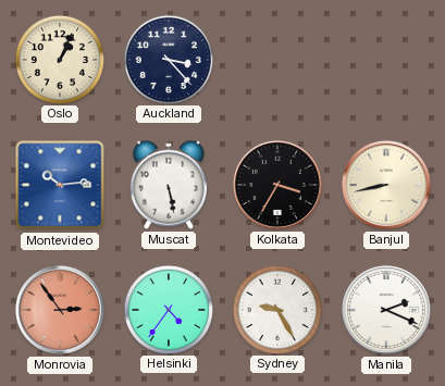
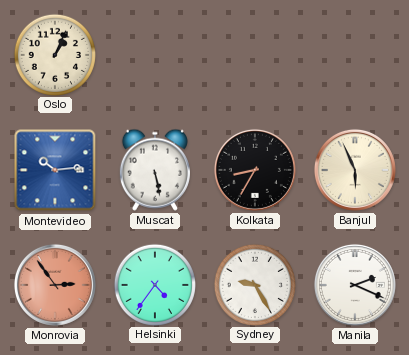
Auckland: 3:23 -> none
Kolkata: 3:35 -> 8:35
Banjul: 8:43 -> 5:56
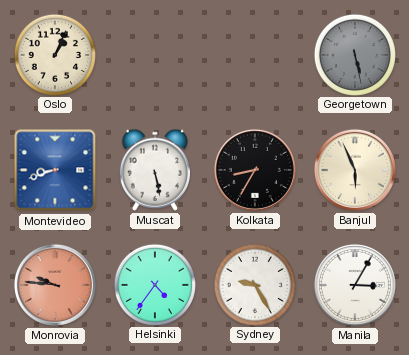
Georgetown: none -> 5:28
Montevideo: 10:14 -> 8:42
Monrovia: 2:54 -> 9:46
Manila: 2:19 -> 3:05
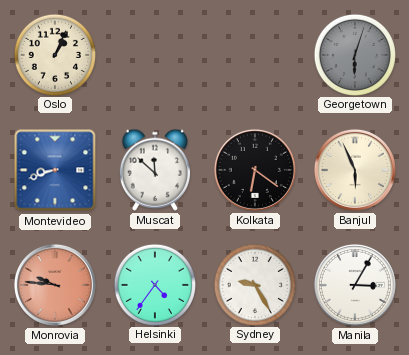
Georgetown: 5:28 -> 6:03
Muscat: 5:28 -> 11:52
Kolkata: 8:35 -> 6:21
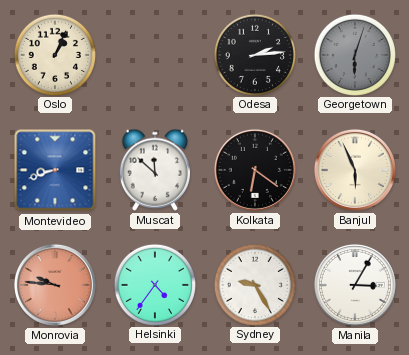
Odesa: none -> 2:14
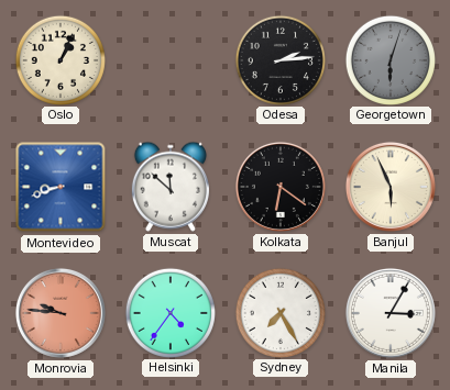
Sydney: 9:25 -> 7:25
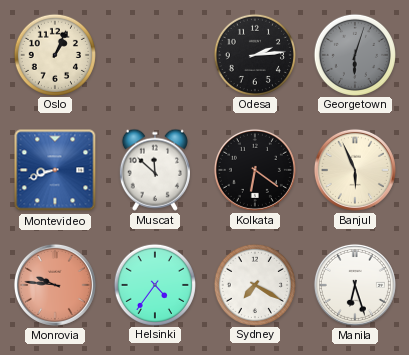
Sydney: 7:25 -> 7:20
Manila: 3:05 -> 6:27
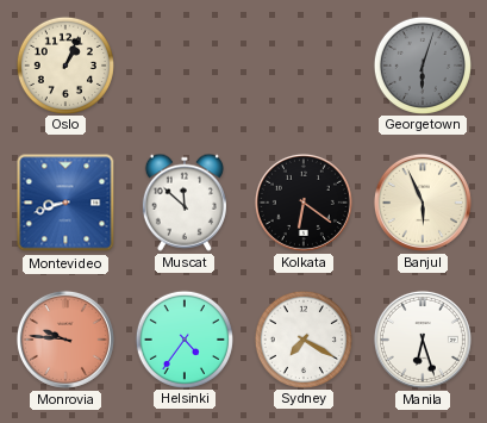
Odesa: 2:14 -> none
